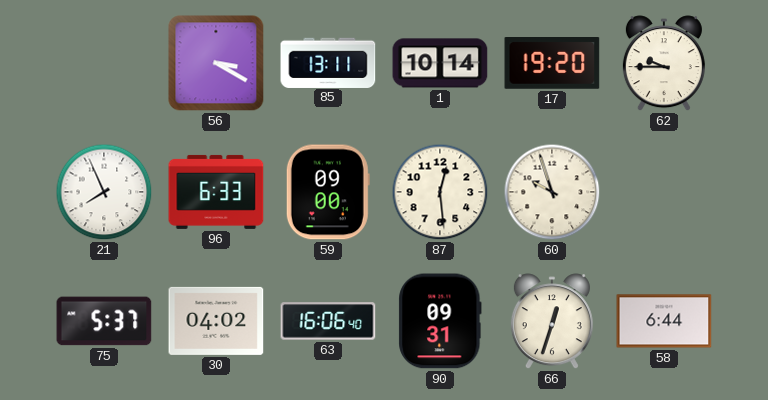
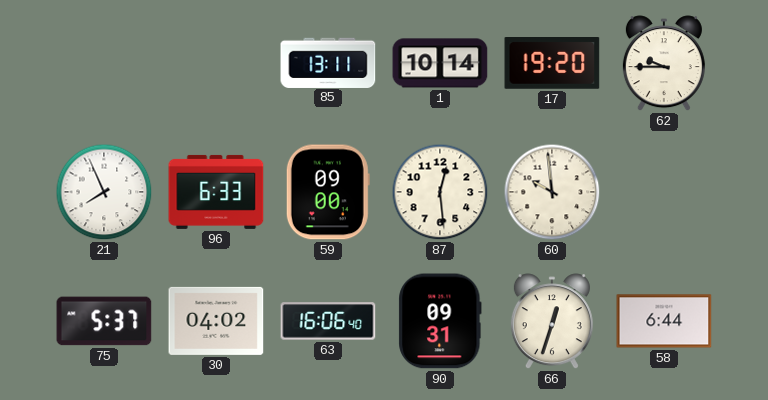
56: 3:20 -> none
60: 9:57 -> 9:59
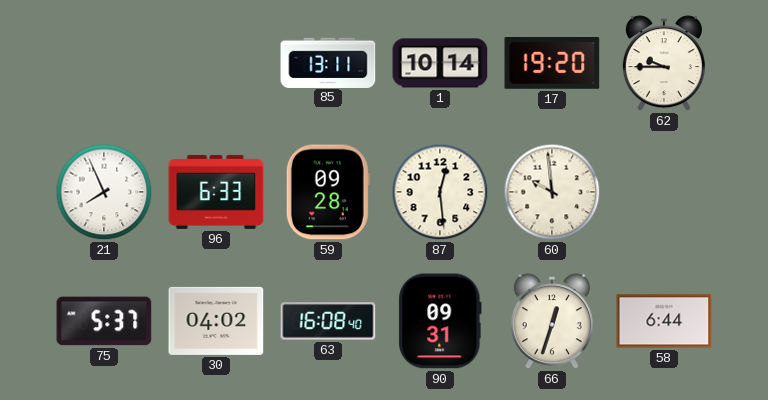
59: 09:00 -> 09:28
63: 16:06 -> 16:08
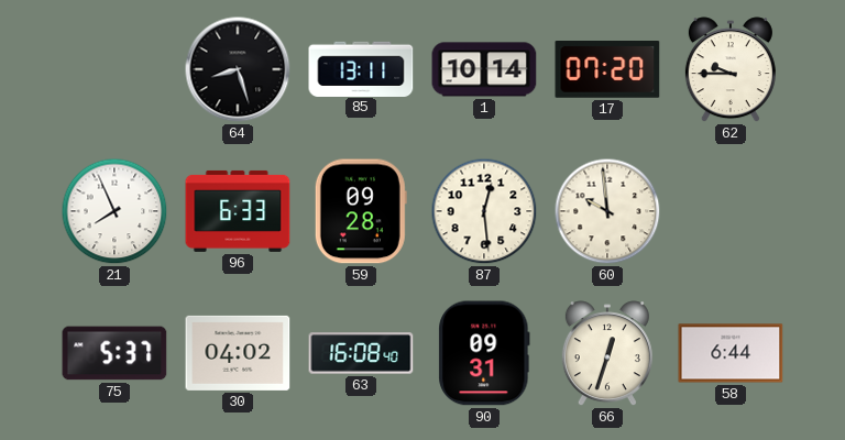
64: none -> 8:27
17: 19:20 -> 07:20
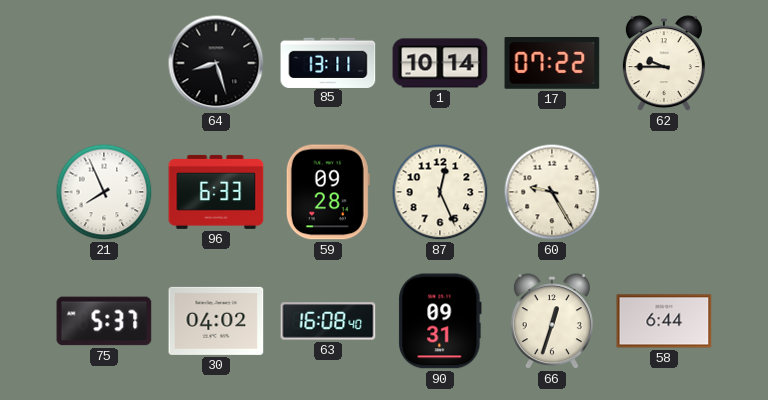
17: 07:20 -> 07:22
87: 12:29 -> 12:26
60: 9:59 -> 9:25
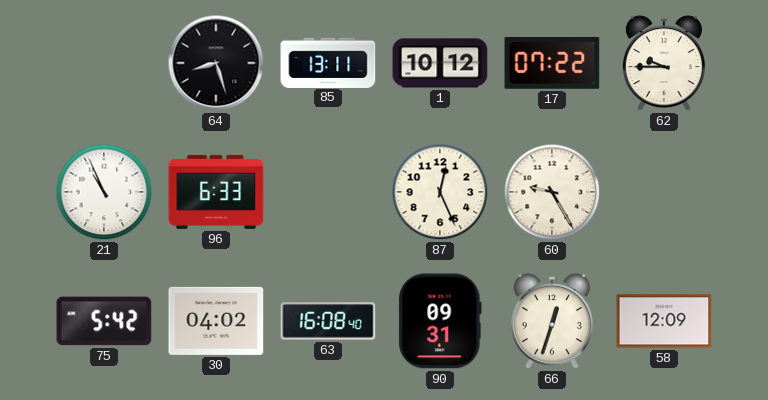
1: 10:14 -> 10:12
21: 7:56 -> 10:56
59: 09:28 -> none
75: 5:37 -> 5:42
58: 6:44 -> 12:09
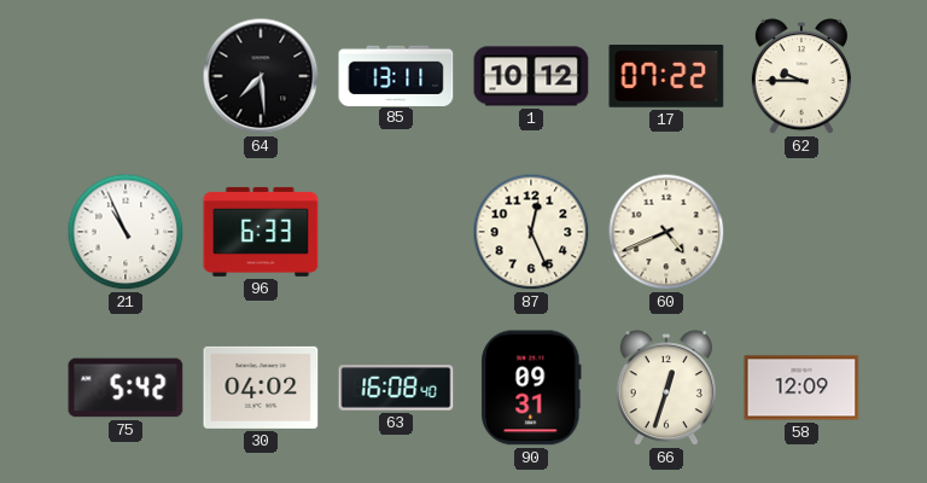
64: 8:27 -> 7:29
60: 9:25 -> 4:41
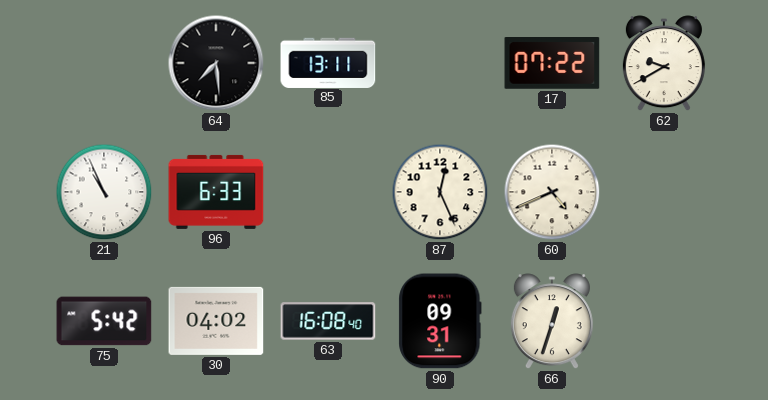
1: 10:12 -> none
62: 9:45 -> 9:40
58: 12:09 -> none
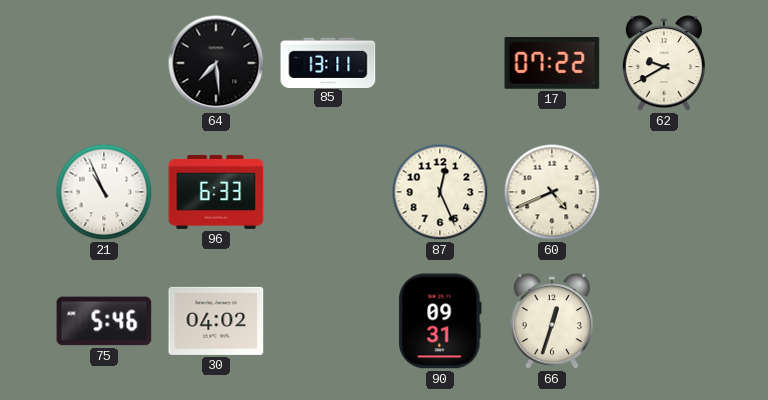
75: 5:42 -> 5:46
63: 16:08 -> none
